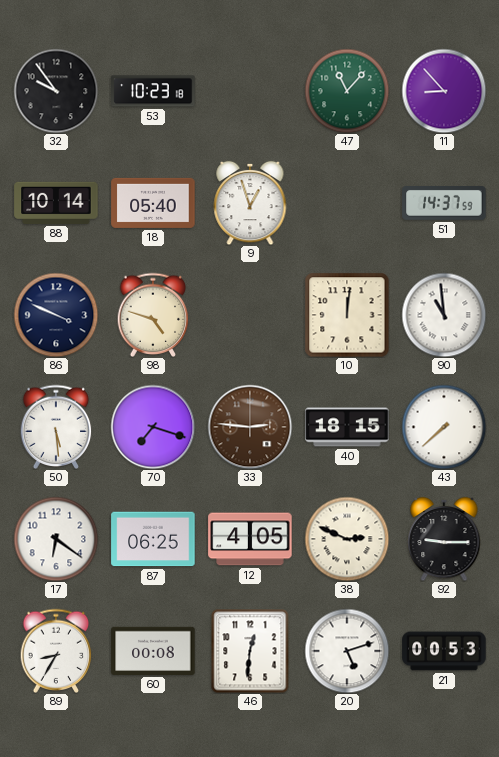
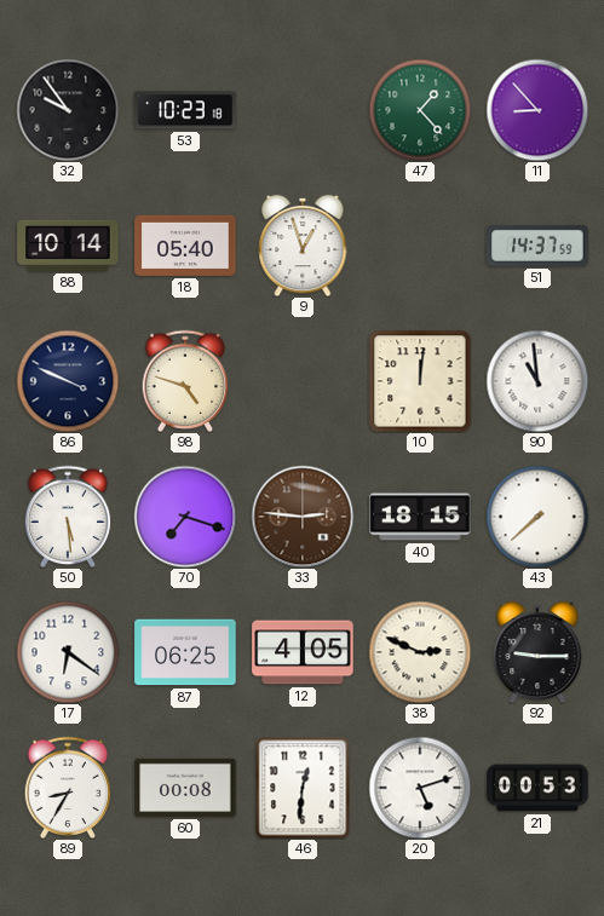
47: 11:07 -> 1:23
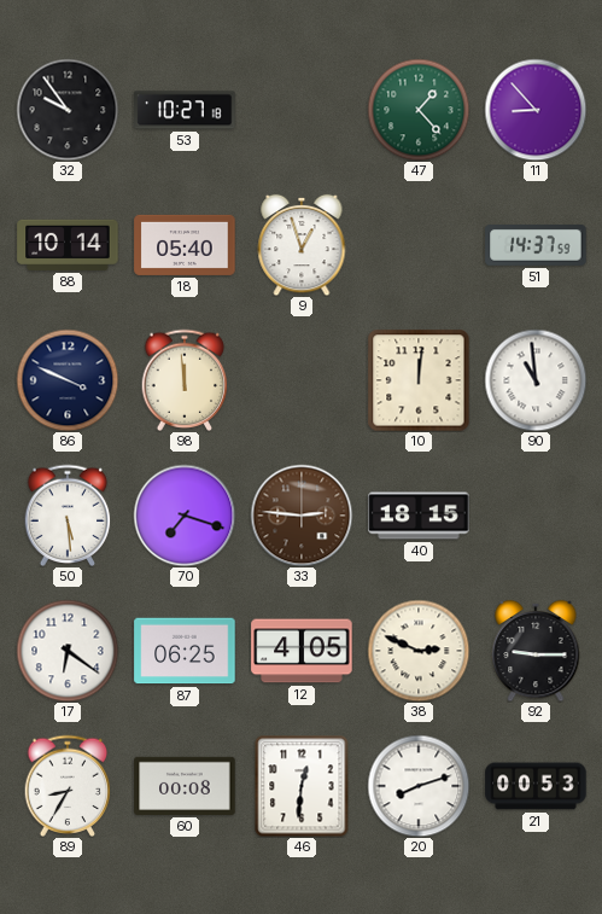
53: 10:23 -> 10:27
98: 4:48 -> 11:59
43: 7:38 -> none
20: 5:12 -> 8:12
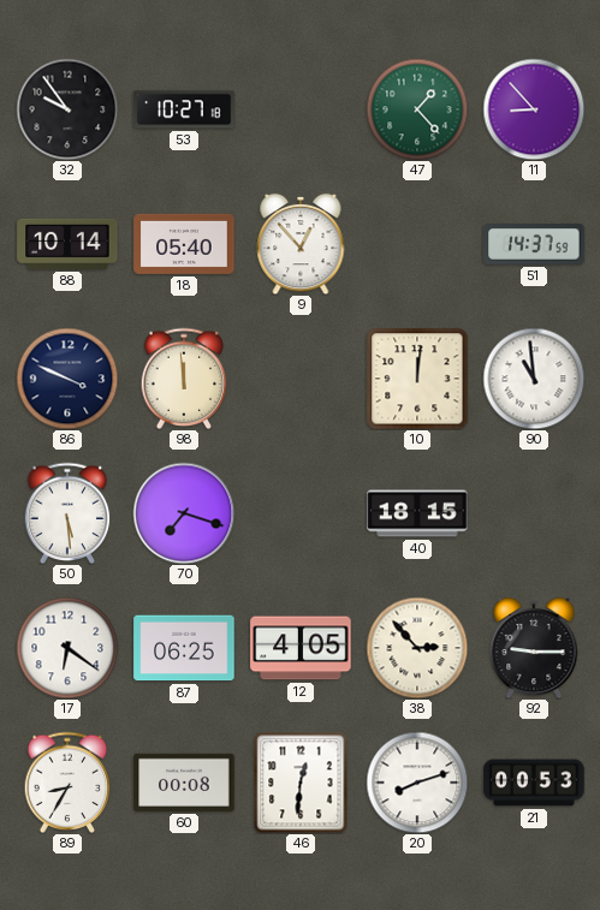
9: 12:57 -> 12:53
33: 2:46 -> none
38: 2:49 -> 2:53
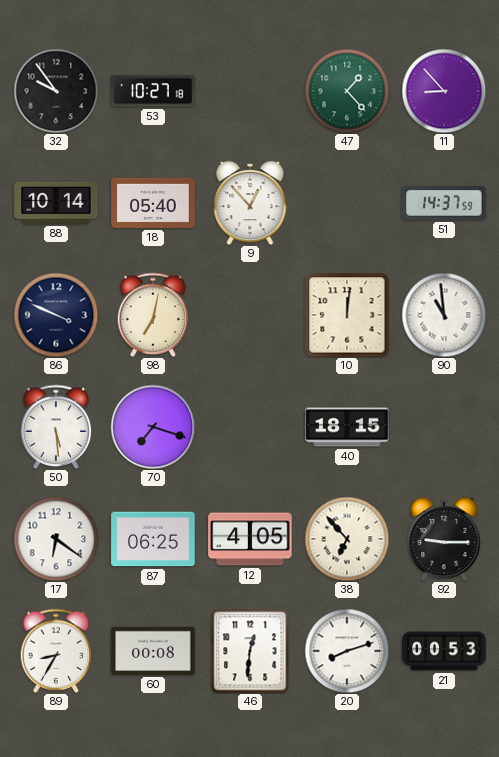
98: 11:59 -> 7:02
38: 2:53 -> 6:53
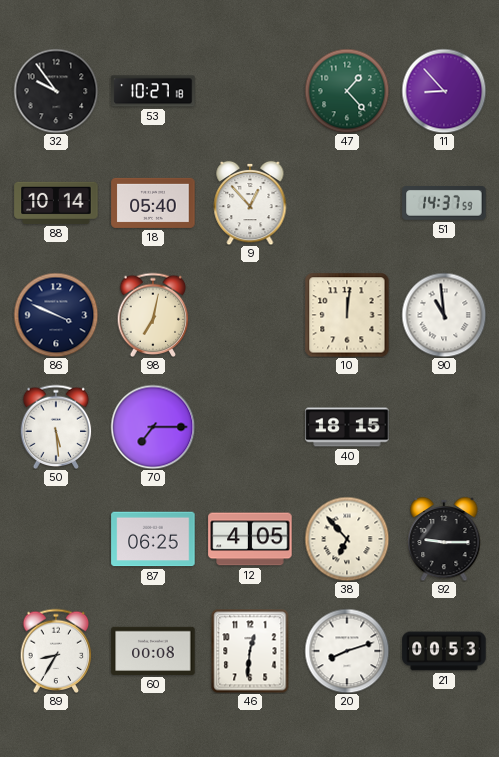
70: 7:18 -> 7:15
17: 6:21 -> none
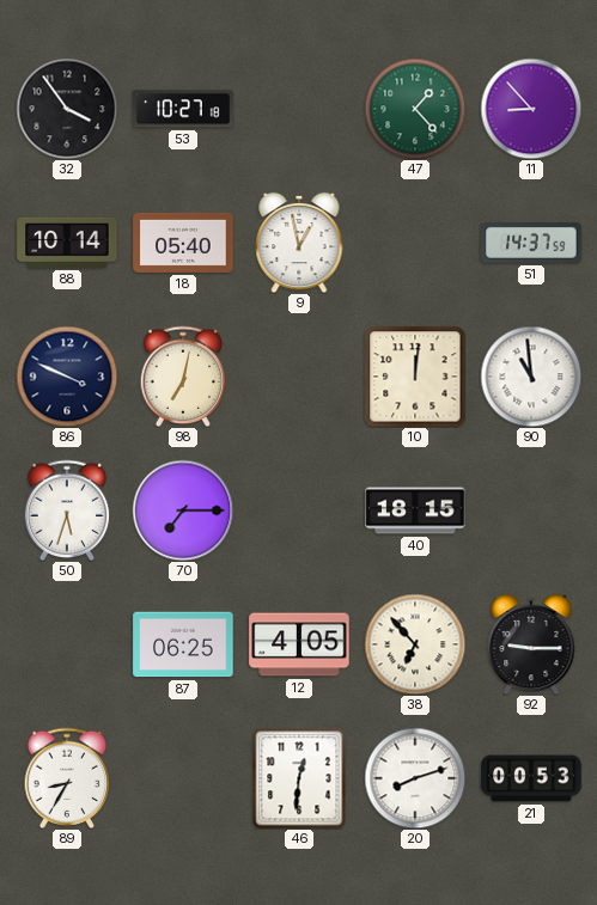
32: 9:54 -> 3:54
9: 12:53 -> 12:58
50: 5:29 -> 5:33
60: 00:08 -> none
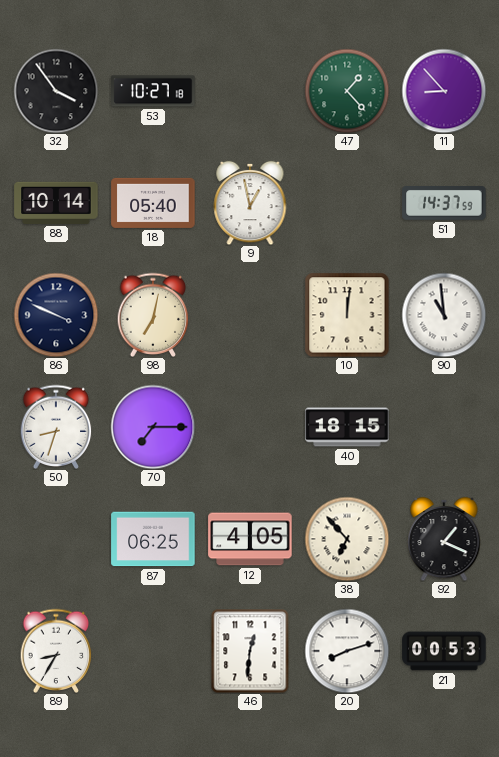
50: 5:33 -> 8:33
92: 9:15 -> 1:19
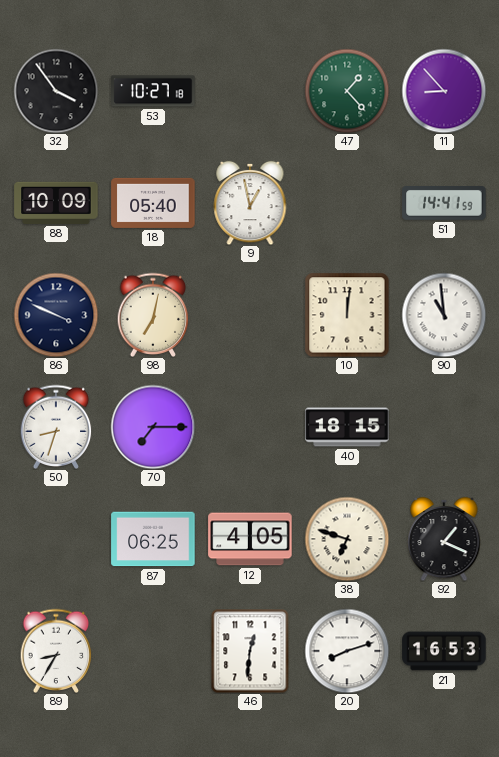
88: 10:14 -> 10:09
51: 14:37 -> 14:41
38: 6:53 -> 6:48
21: 00:53 -> 16:53
